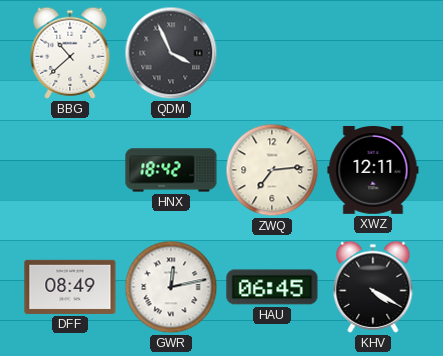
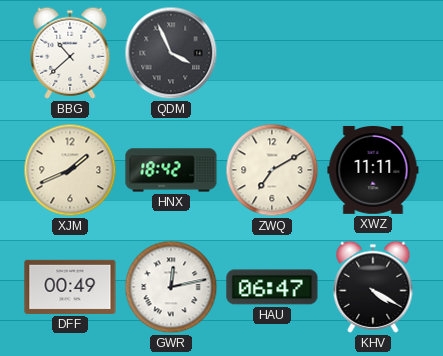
XJM: none -> 1:41
ZWQ: 7:14 -> 7:10
XWZ: 12:11 -> 11:11
DFF: 08:49 -> 00:49
HAU: 06:45 -> 06:47
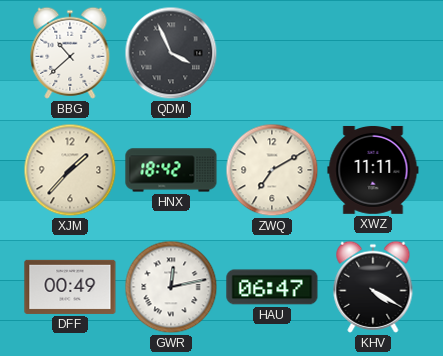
XJM: 1:41 -> 1:37
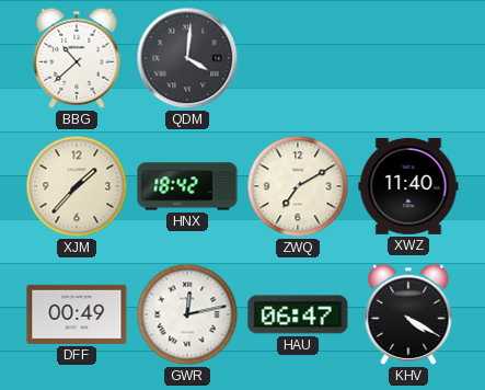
QDM: 3:56 -> 4:01
XWZ: 11:11 -> 11:40
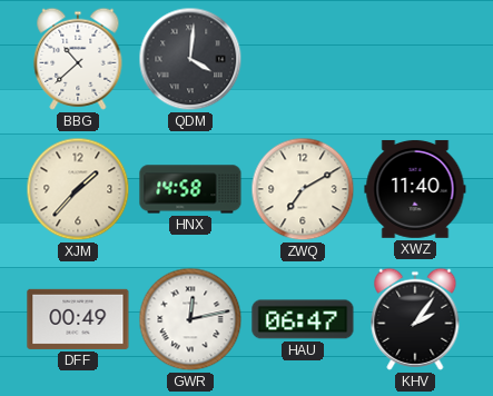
HNX: 18:42 -> 14:58
KHV: 4:20 -> 2:06
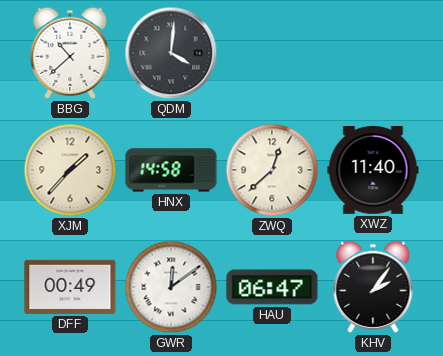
ZWQ: 7:10 -> 12:38
GWR: 12:13 -> 12:09
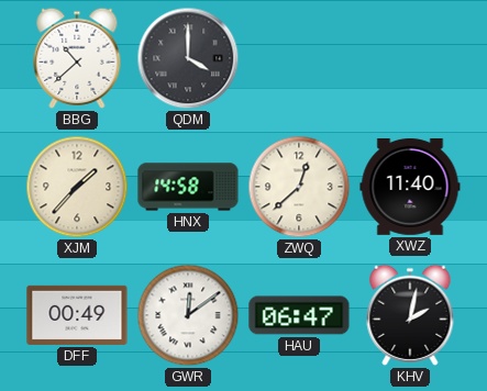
QDM: 4:01 -> 4:00
KHV: 2:06 -> 2:02
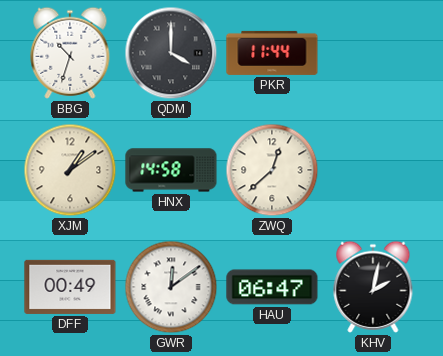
BBG: 10:38 -> 10:33
PKR: none -> 11:44
XJM: 1:37 -> 1:09
XWZ: 11:40 -> none
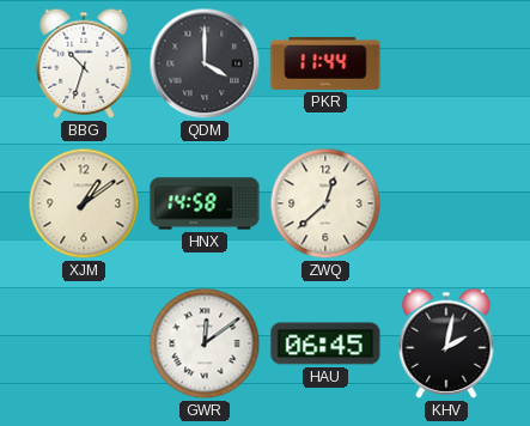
DFF: 00:49 -> none
HAU: 06:47 -> 06:45
